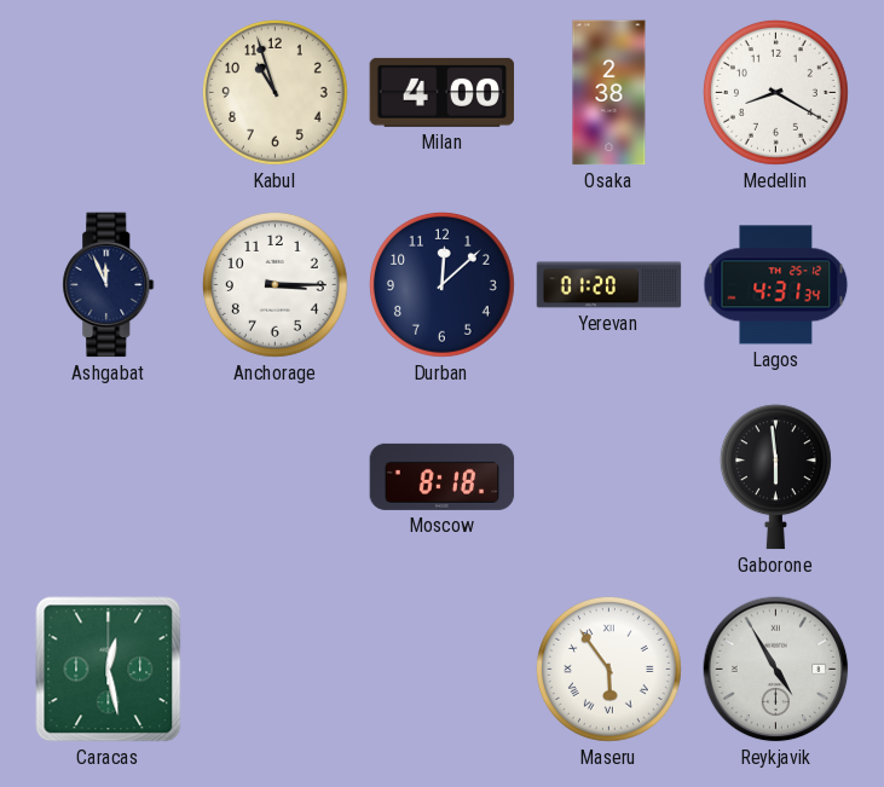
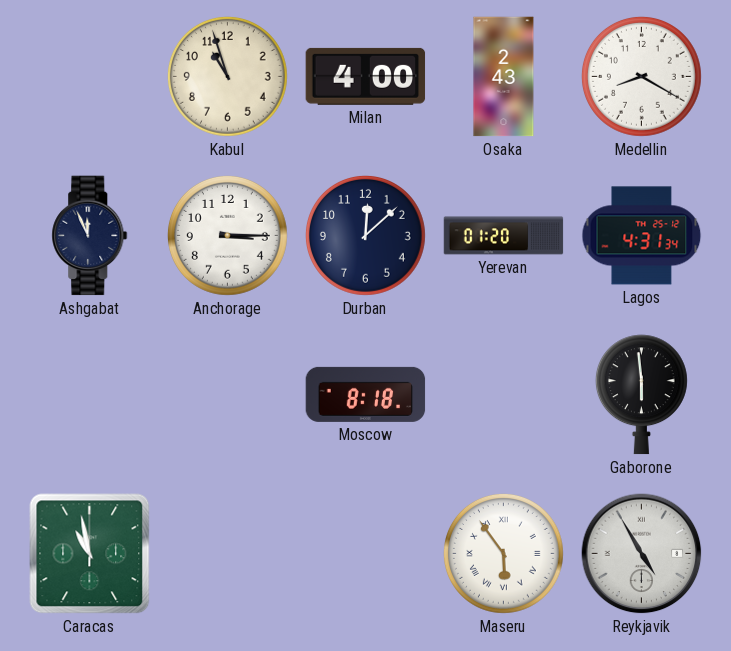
Osaka: 2:38 -> 2:43
Caracas: 12:28 -> 10:58
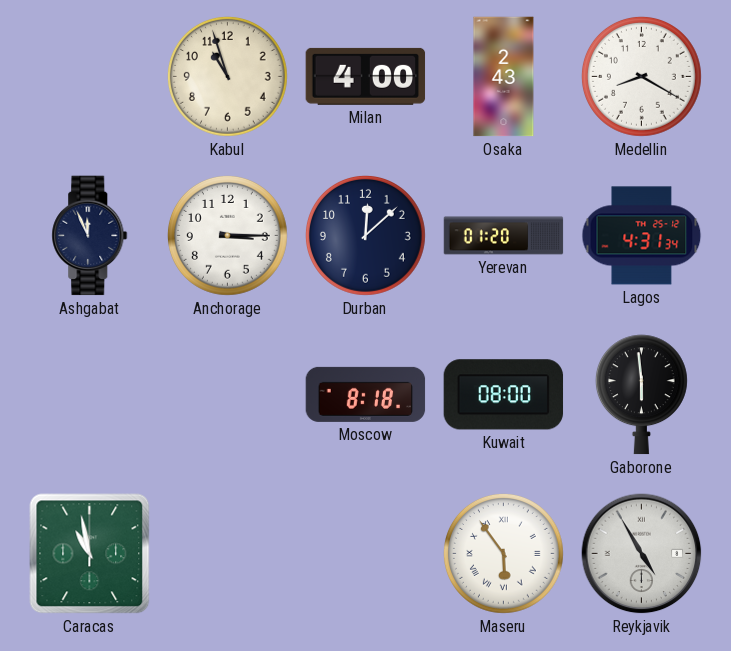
Kuwait: none -> 08:00
